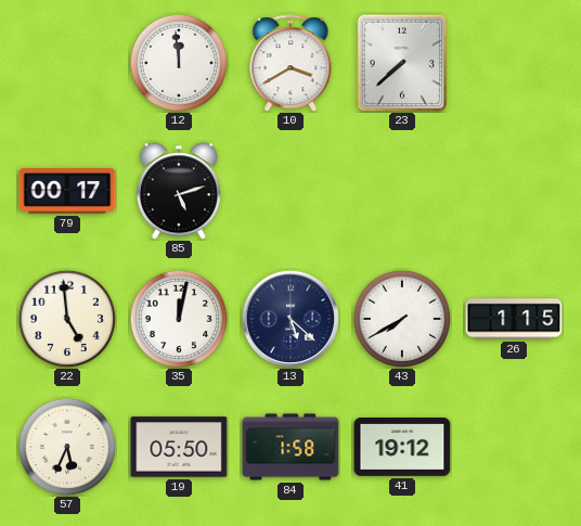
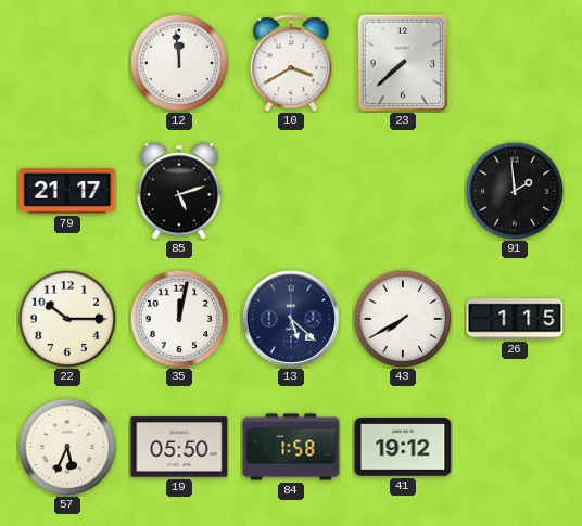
79: 00:17 -> 21:17
91: none -> 1:59
22: 4:59 -> 10:15
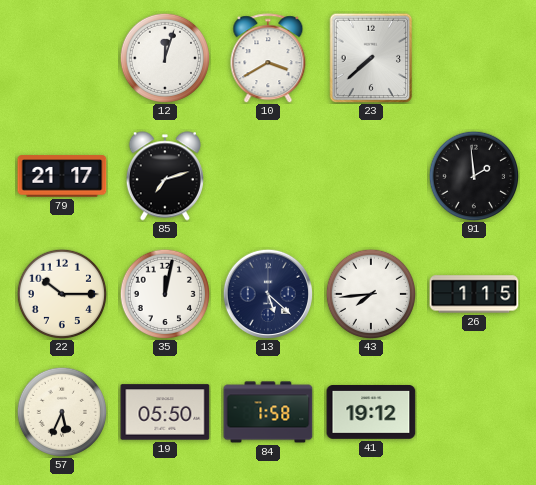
12: 11:59 -> 12:03
85: 5:12 -> 7:12
43: 7:40 -> 7:44
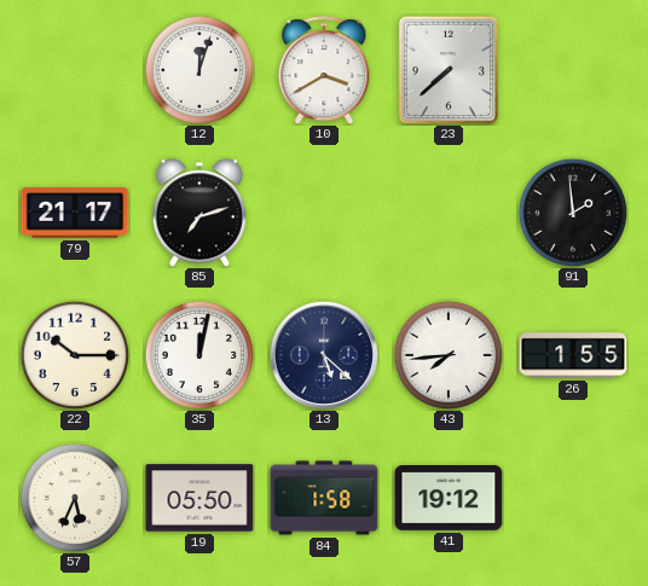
26: 1:15 -> 1:55
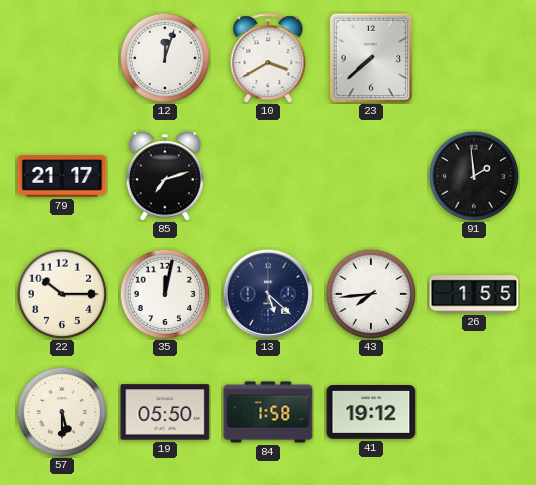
57: 5:34 -> 5:30
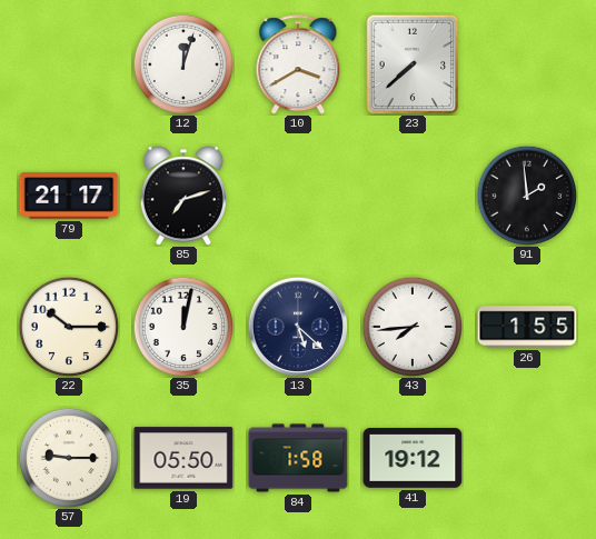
57: 5:30 -> 9:15
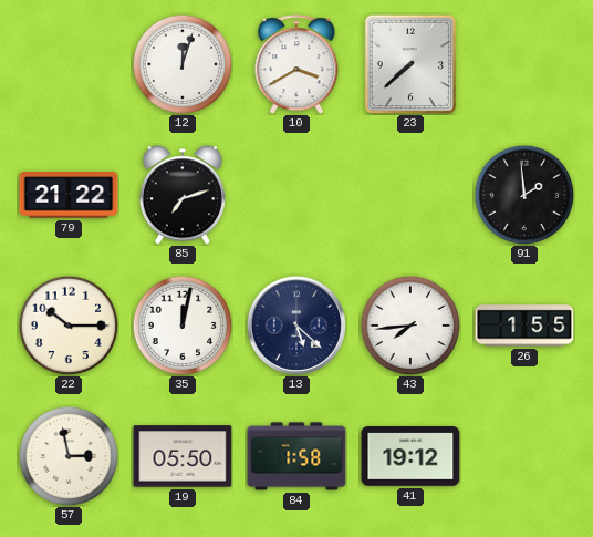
79: 21:17 -> 21:22
57: 9:15 -> 2:58
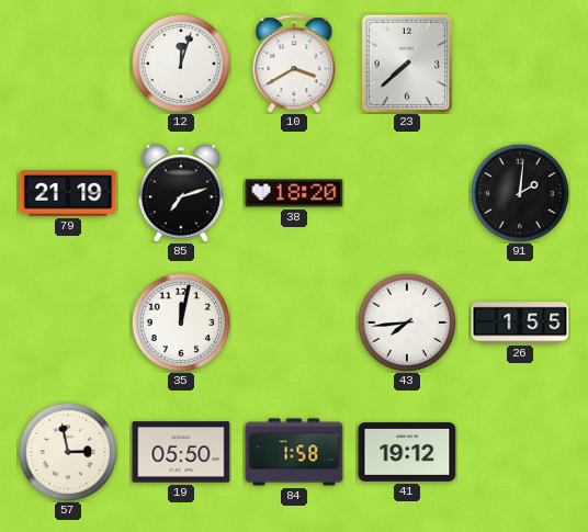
79: 21:22 -> 21:19
38: none -> 18:20
91: 1:59 -> 2:01
22: 10:15 -> none
13: 5:22 -> none
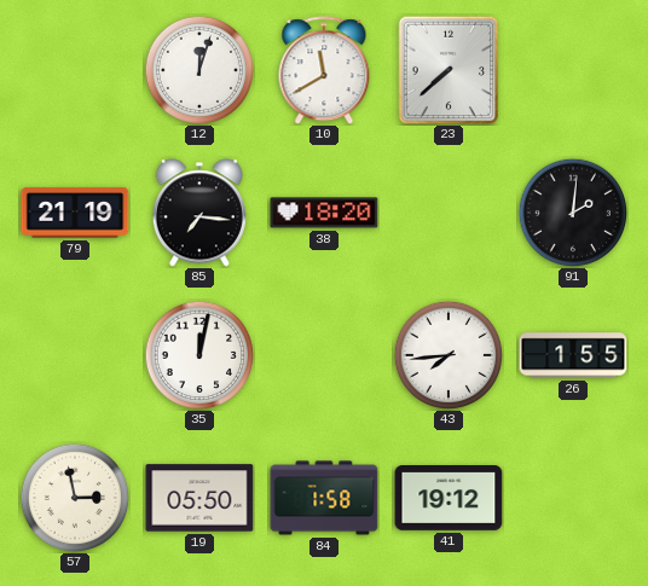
10: 3:40 -> 11:40
85: 7:12 -> 7:16
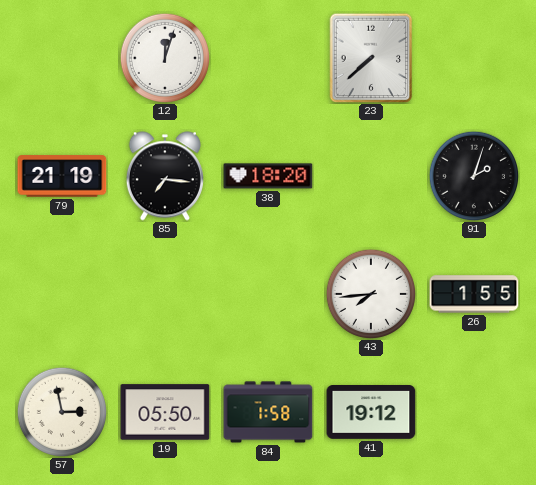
10: 11:40 -> none
91: 2:01 -> 2:03
35: 12:02 -> none
